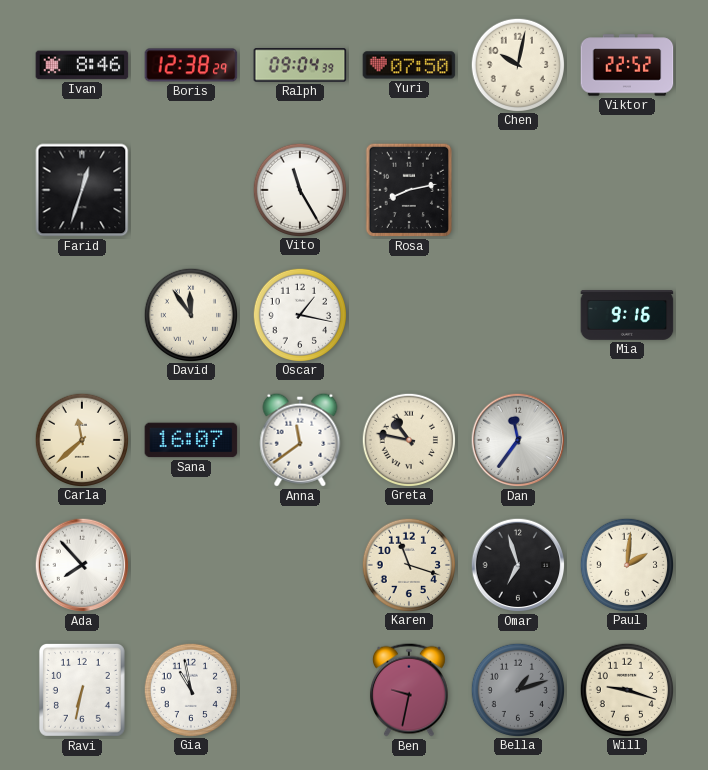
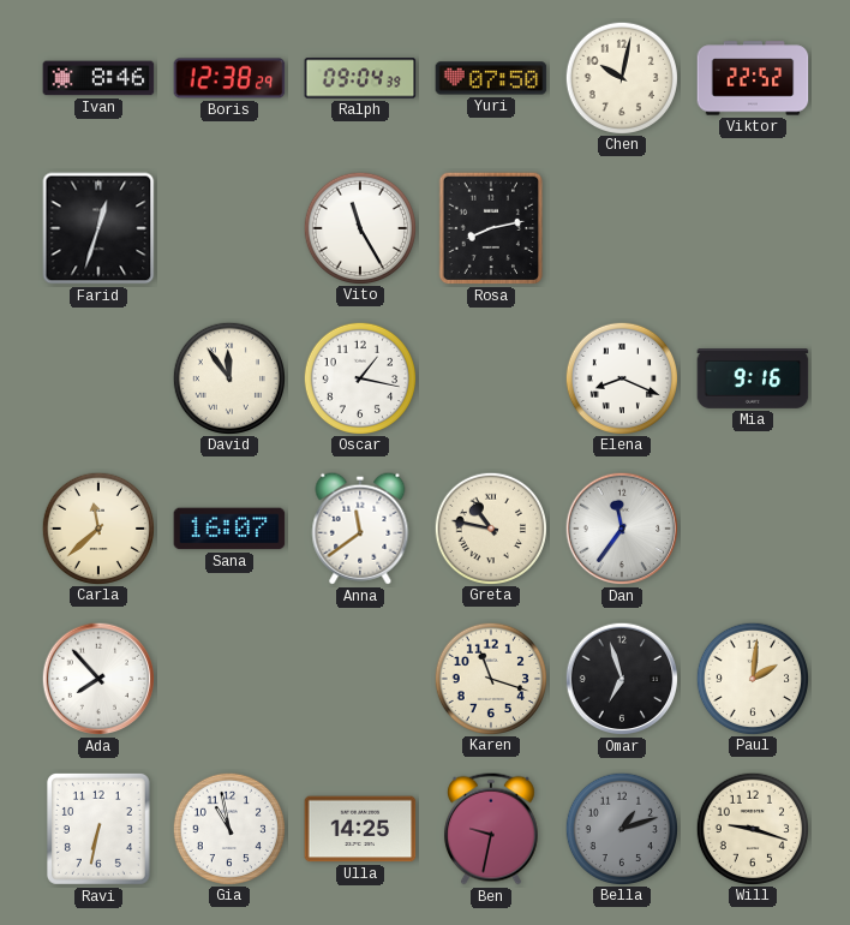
Elena: none -> 8:19
Ulla: none -> 14:25
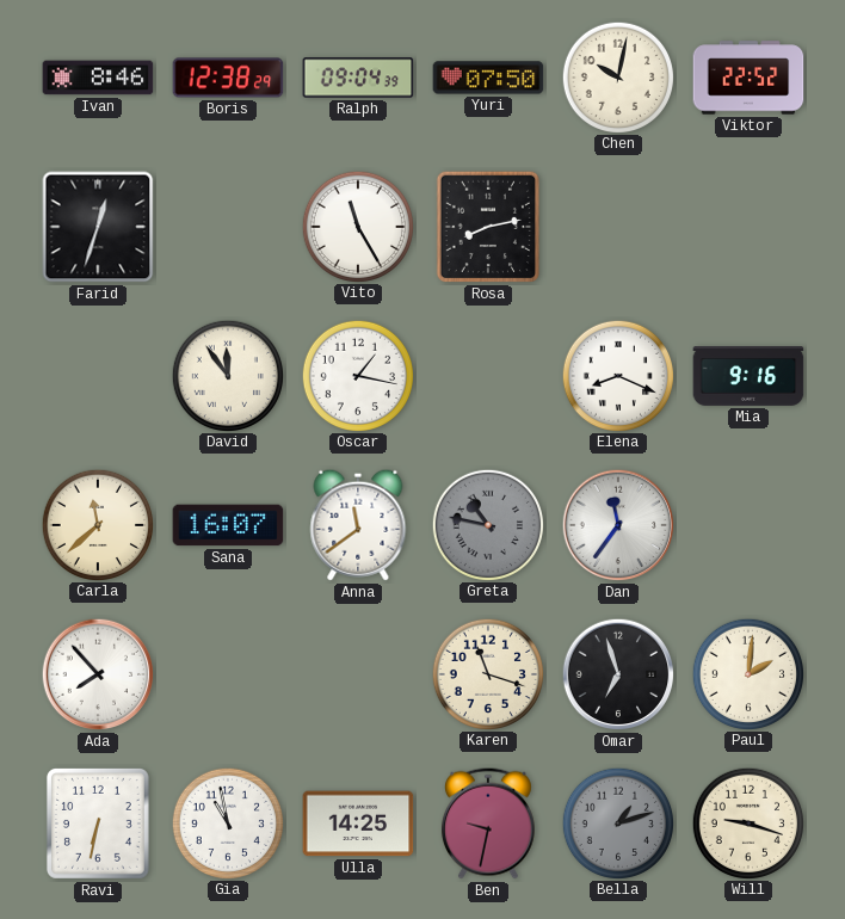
Greta dial: cream -> grey
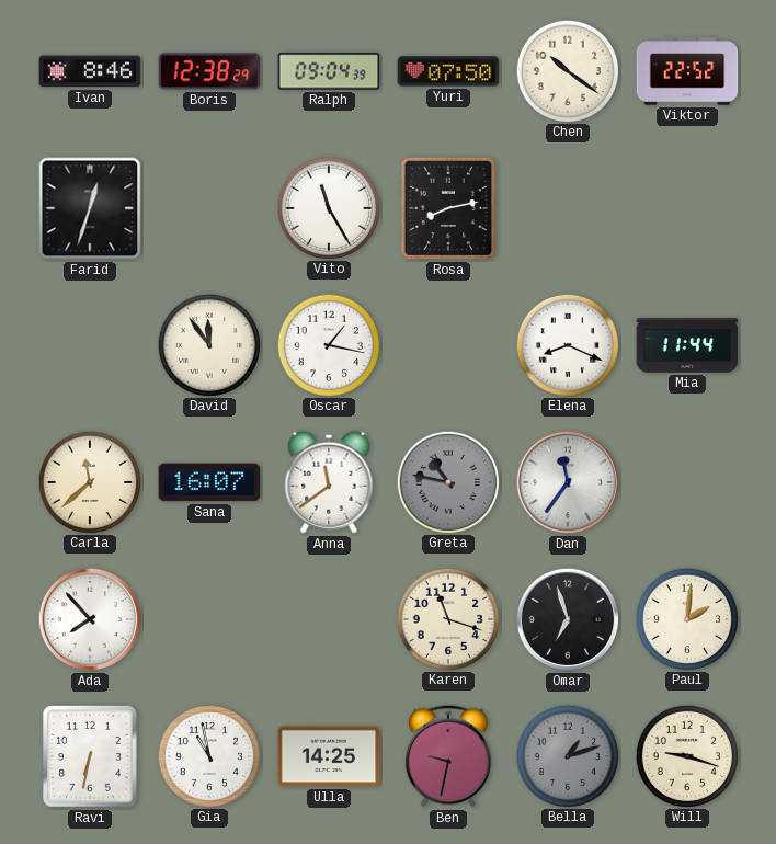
Chen: 10:02 -> 10:21
Mia: 9:16 -> 11:44
